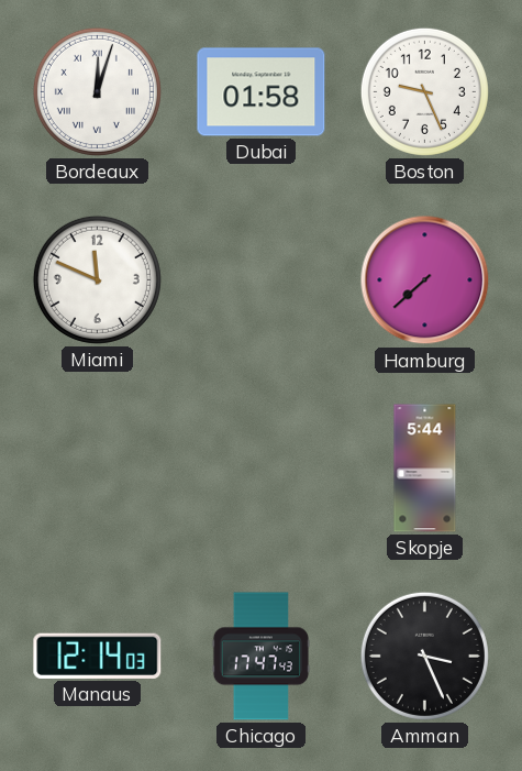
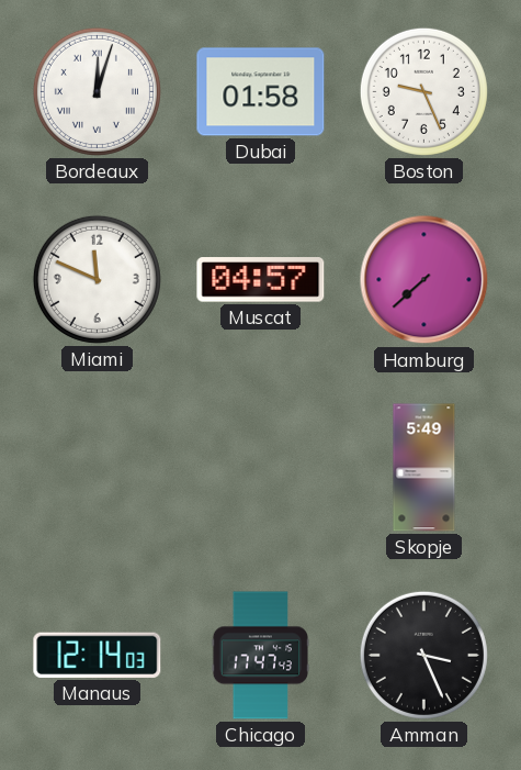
Muscat: none -> 04:57
Skopje: 5:44 -> 5:49
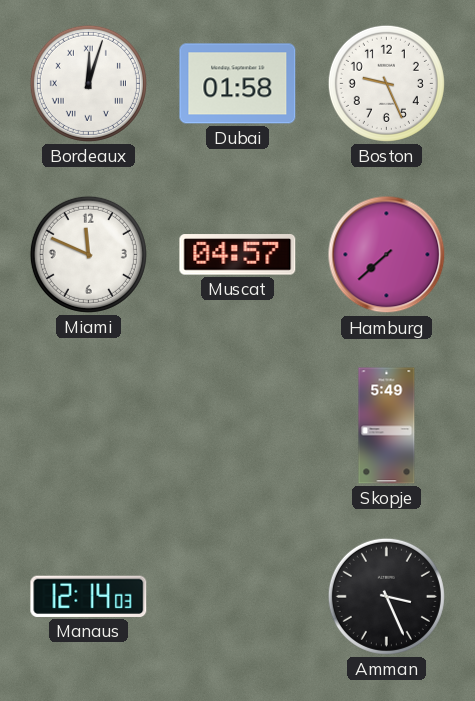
Chicago: 17:47 -> none
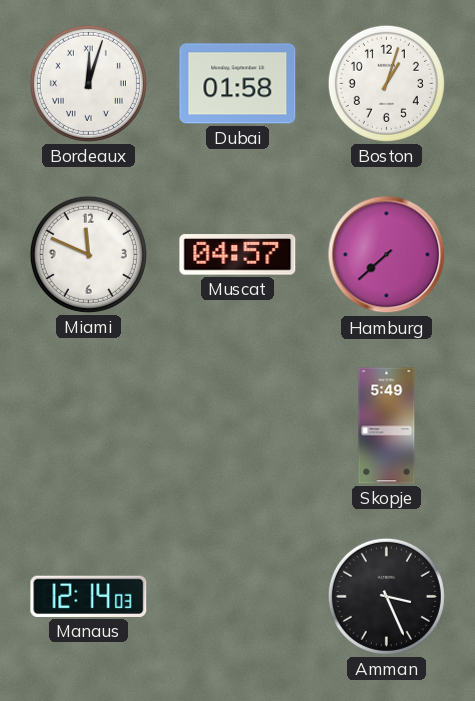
Boston: 9:26 -> 1:03
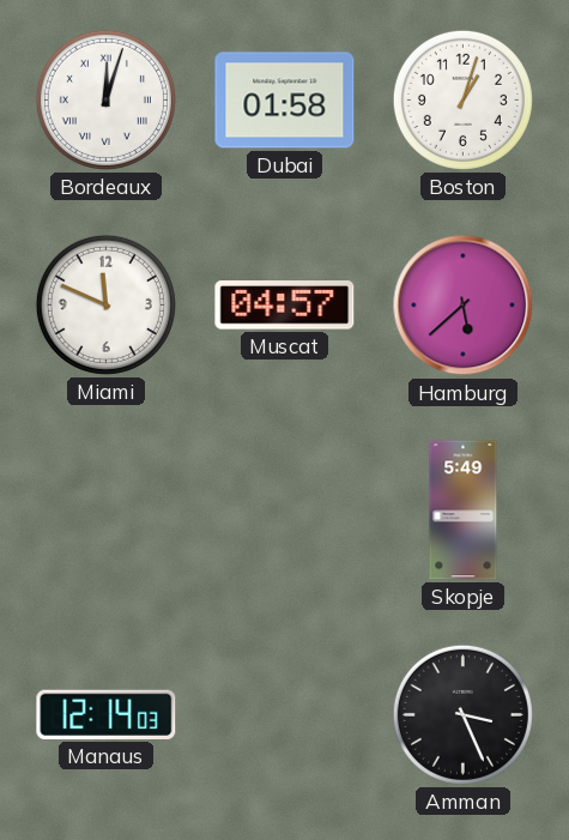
Hamburg: 7:38 -> 5:38
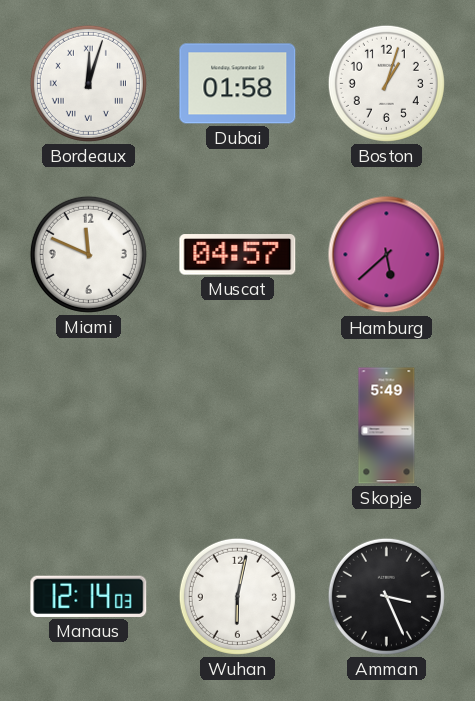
Wuhan: none -> 6:02
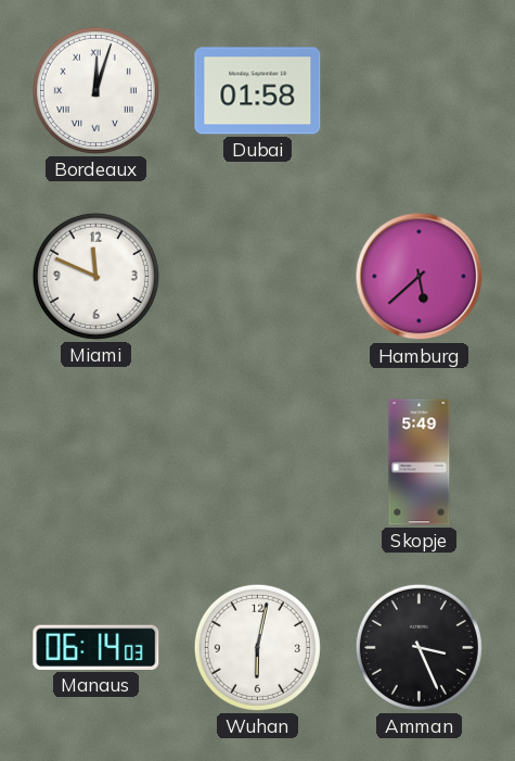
Boston: 1:03 -> none
Muscat: 04:57 -> none
Manaus: 12:14 -> 06:14
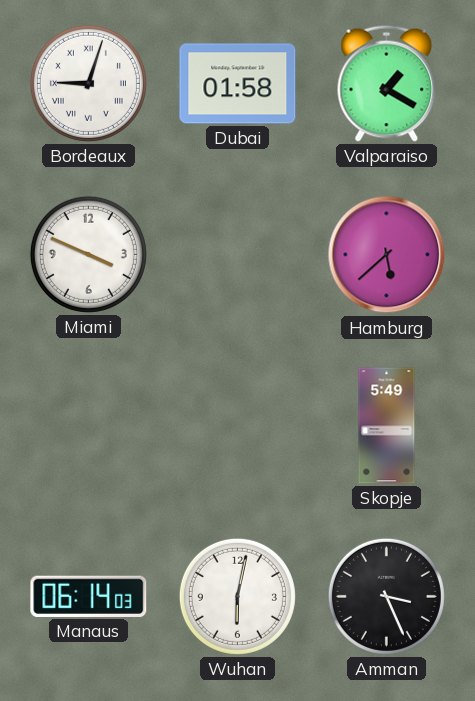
Bordeaux: 12:03 -> 9:03
Valparaiso: none -> 1:20
Miami: 11:49 -> 3:49
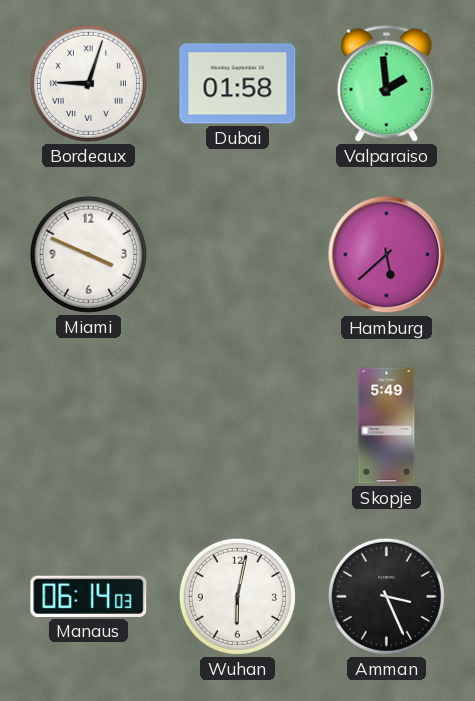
Valparaiso: 1:20 -> 1:59
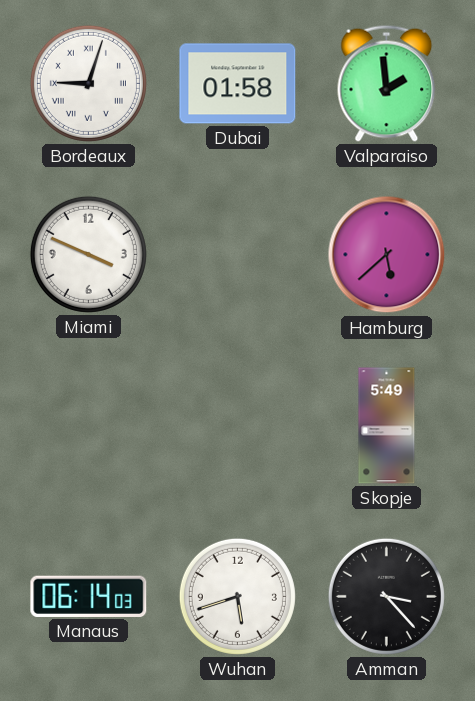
Wuhan: 6:02 -> 5:42
Amman: 3:26 -> 3:23
